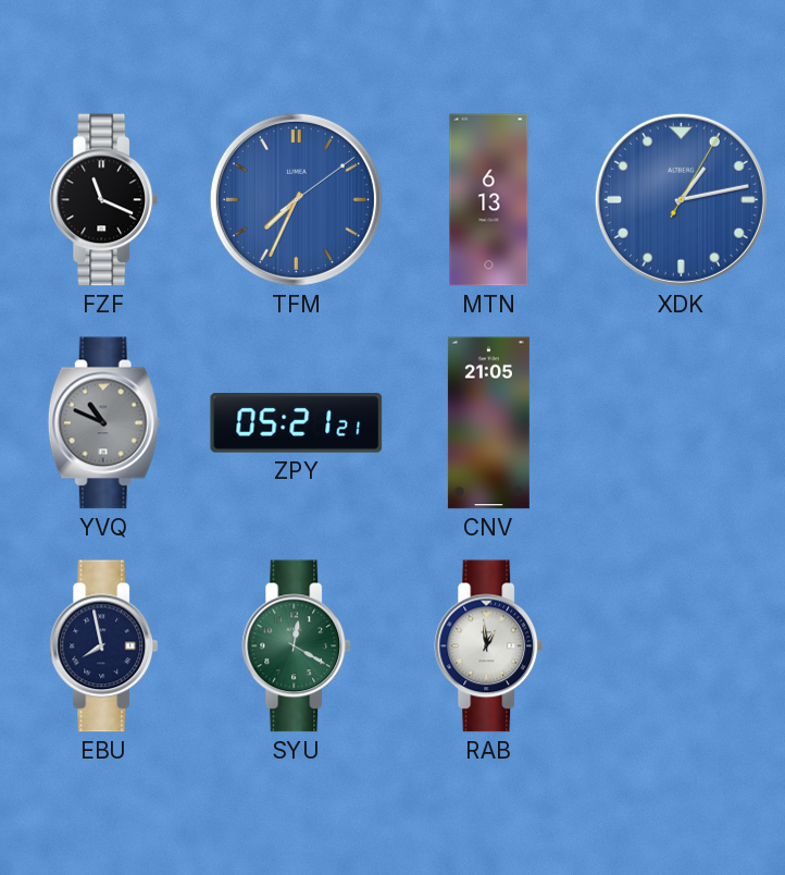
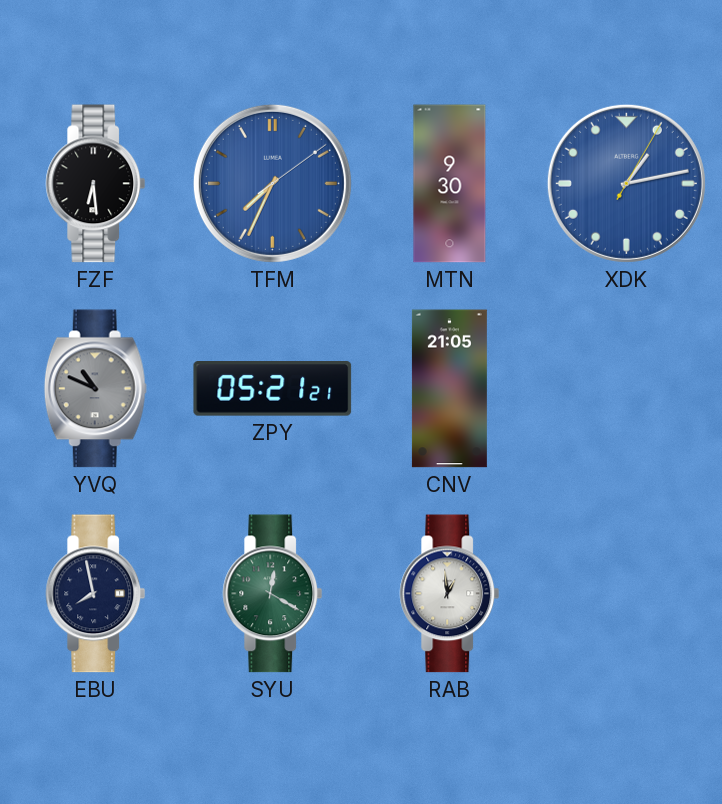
FZF: 11:19 -> 6:29
MTN: 6:13 -> 9:30
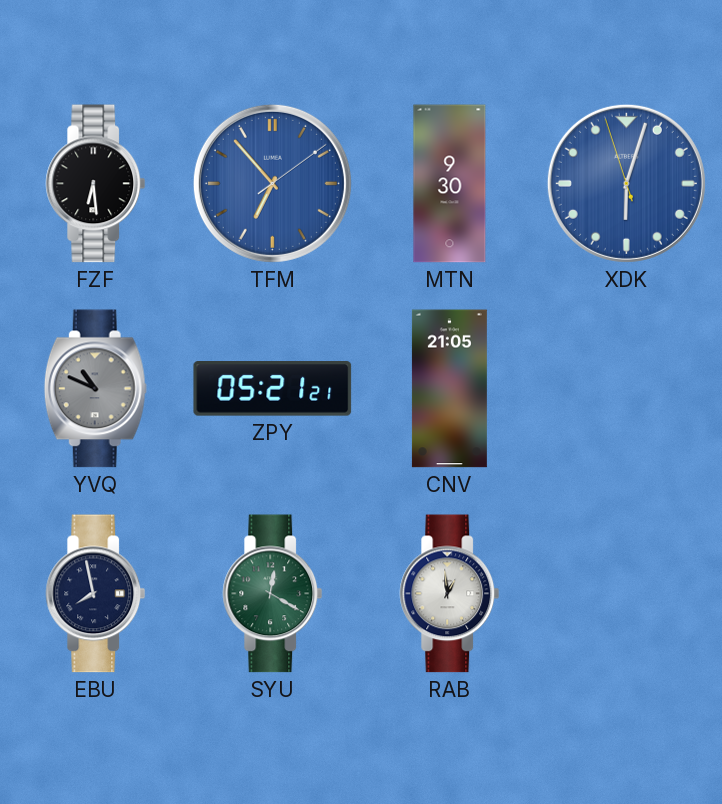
TFM: 7:34 -> 6:53
XDK: 1:13 -> 6:02
